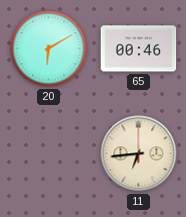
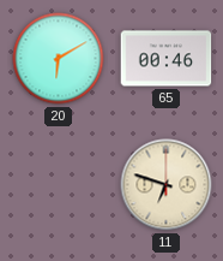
11: 6:44 -> 6:48
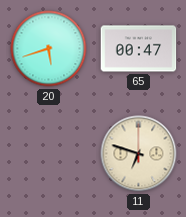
20: 6:10 -> 5:42
65: 00:46 -> 00:47
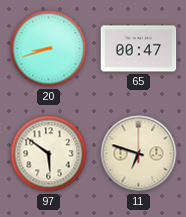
20: 5:42 -> 8:42
97: none -> 5:51
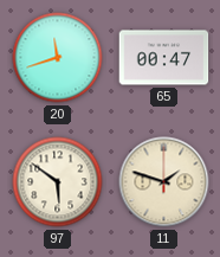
20: 8:42 -> 11:42
11: 6:48 -> 1:48
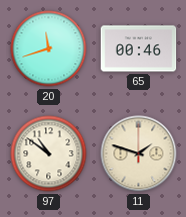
65: 00:47 -> 00:46
97: 5:51 -> 10:51
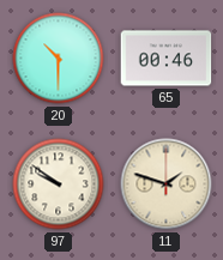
20: 11:42 -> 10:30
97: 10:51 -> 9:51
